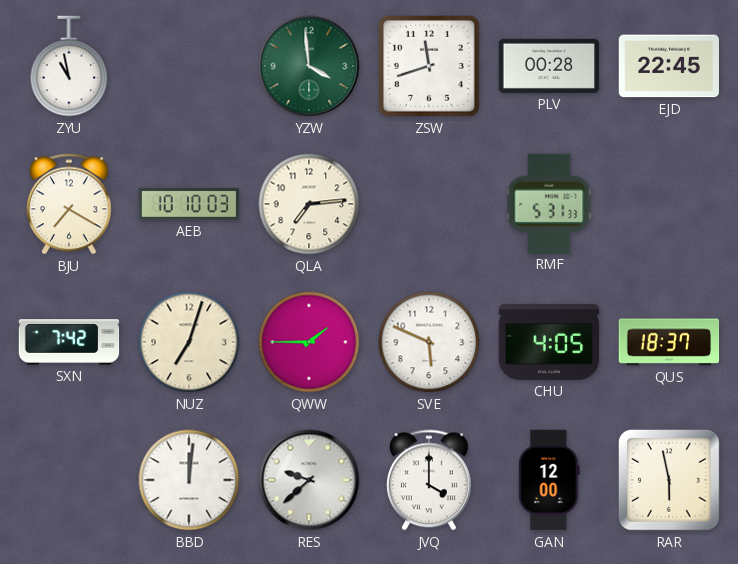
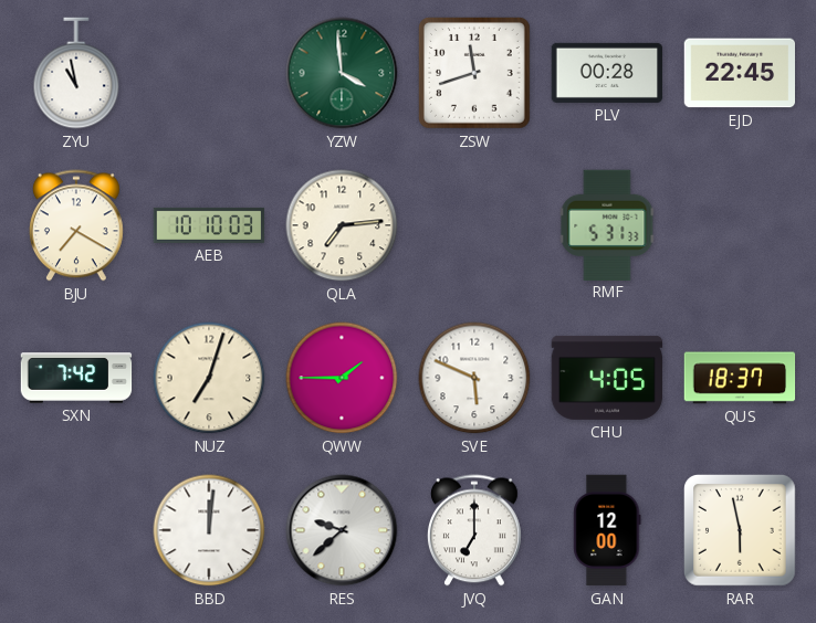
JVQ: 4:00 -> 7:00
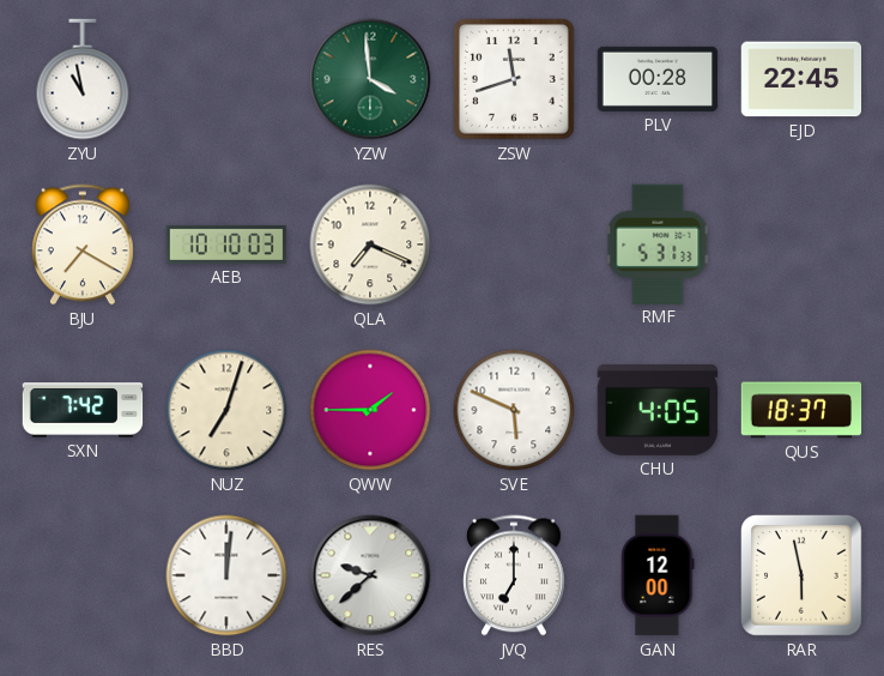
QLA: 7:14 -> 7:19
